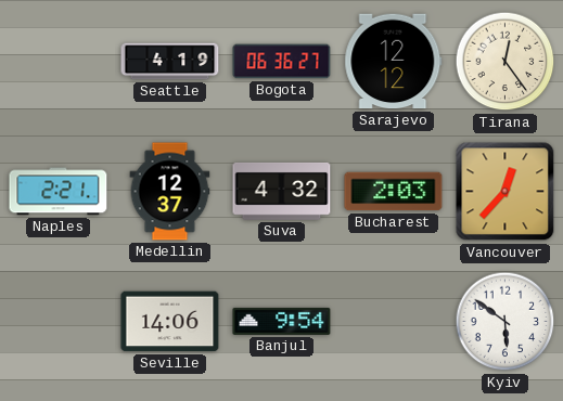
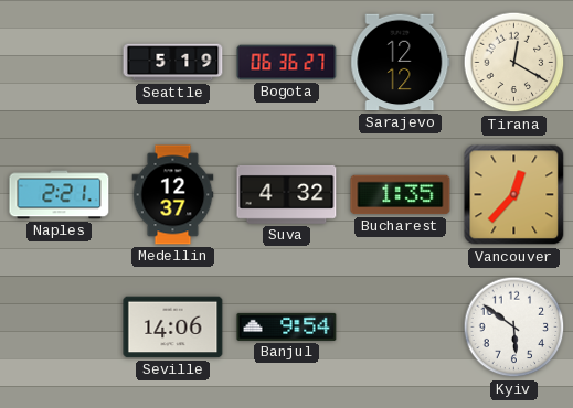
Seattle: 4:19 -> 5:19
Tirana: 12:24 -> 12:20
Bucharest: 2:03 -> 1:35
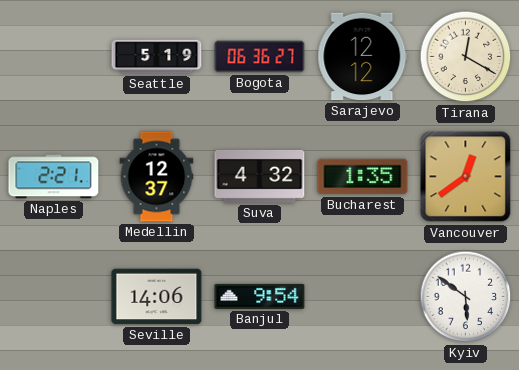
Vancouver: 12:37 -> 12:39
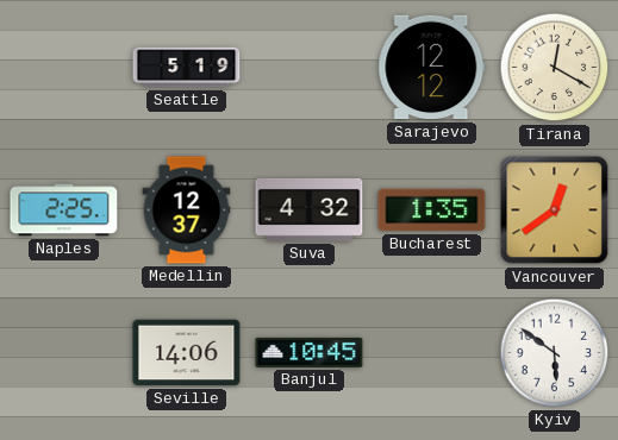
Bogota: 06:36 -> none
Naples: 2:21 -> 2:25
Banjul: 9:54 -> 10:45
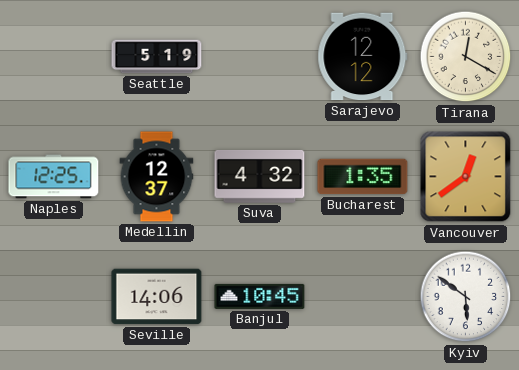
Naples: 2:25 -> 12:25
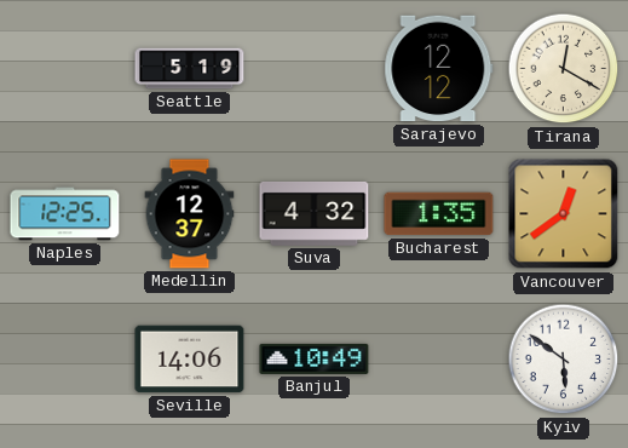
Banjul: 10:45 -> 10:49
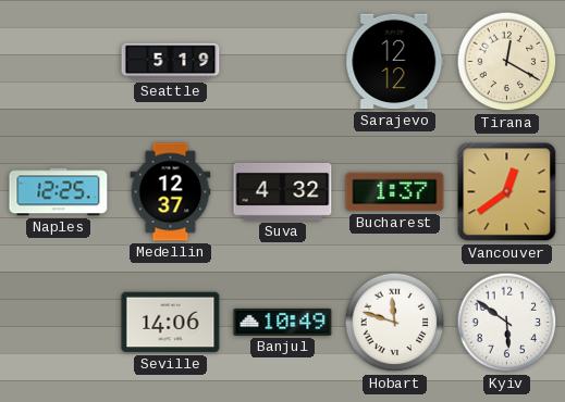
Bucharest: 1:35 -> 1:37
Hobart: none -> 11:48
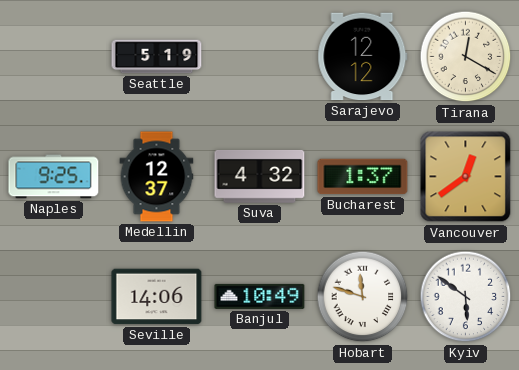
Naples: 12:25 -> 9:25
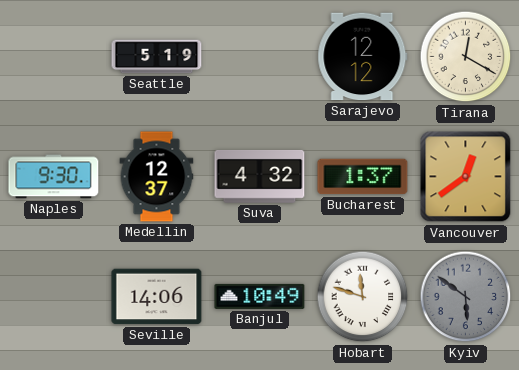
Naples: 9:25 -> 9:30
Kyiv dial: white -> grey
